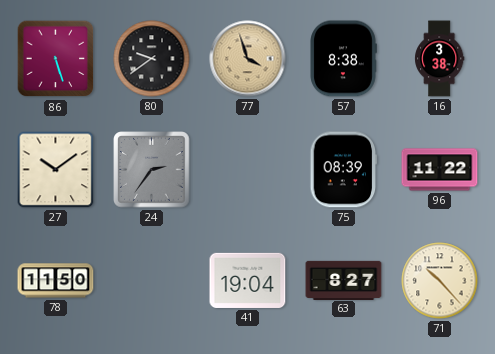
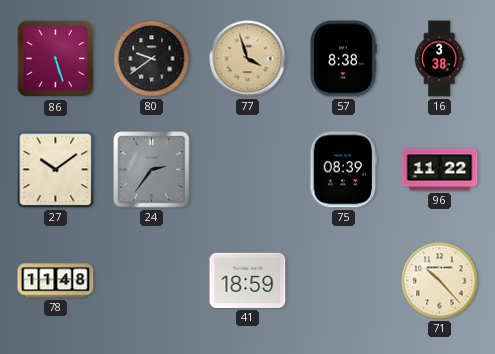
78: 11:50 -> 11:48
41: 19:04 -> 18:59
63: 8:27 -> none
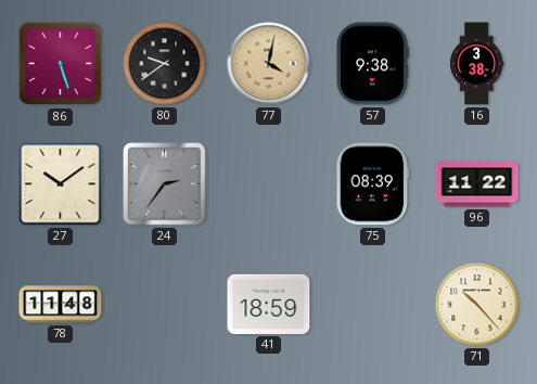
77: 3:57 -> 4:02
57: 8:38 -> 9:38
